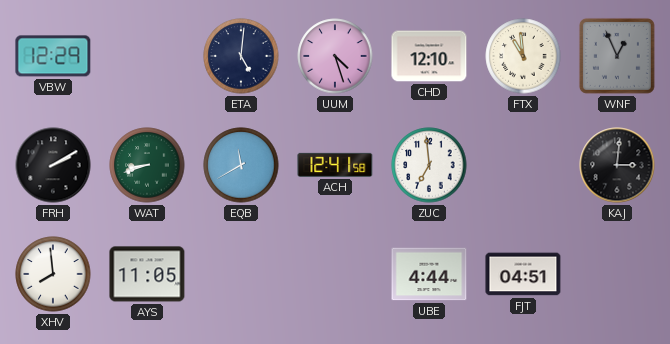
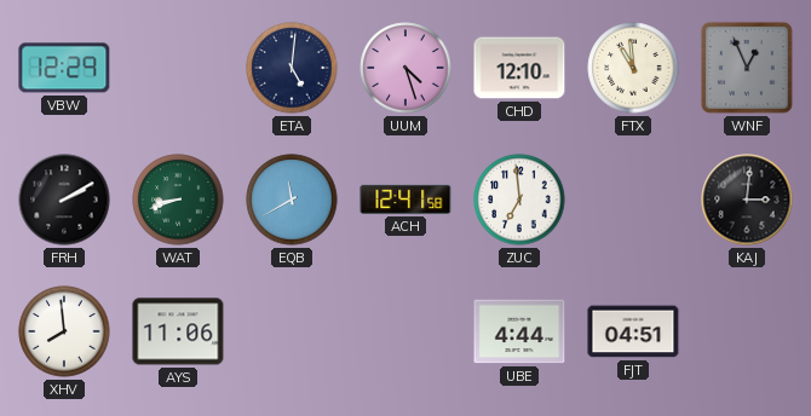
AYS: 11:05 -> 11:06
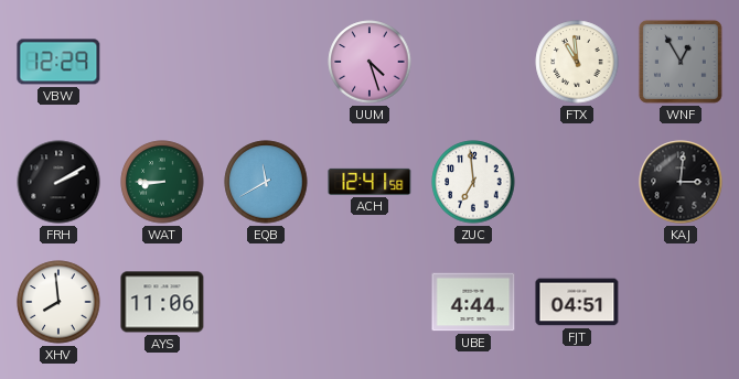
ETA: 5:01 -> none
CHD: 12:10 -> none
WNF: 12:56 -> 12:55
WAT: 8:42 -> 8:45
